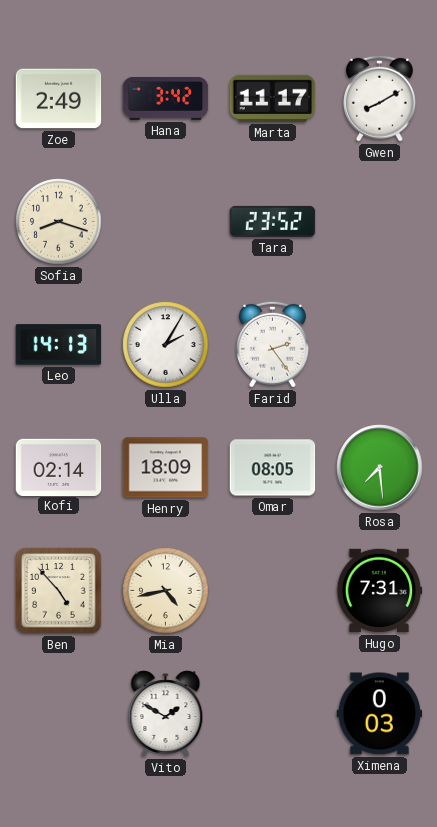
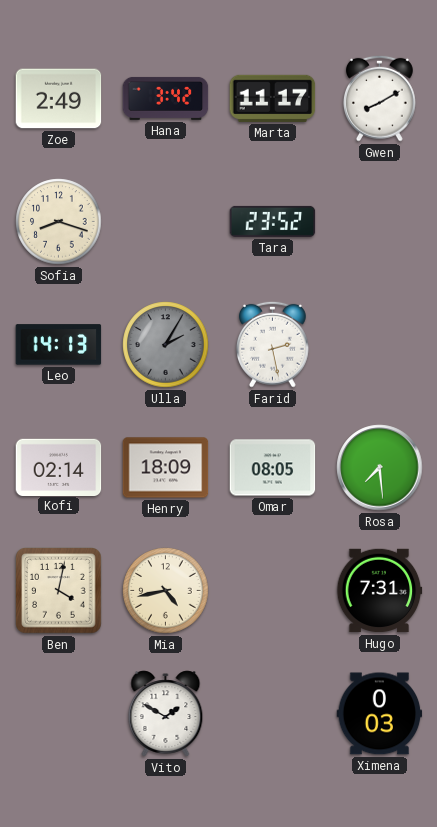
Ulla dial: white -> grey
Farid: 2:24 -> 2:28
Ben: 4:53 -> 4:02
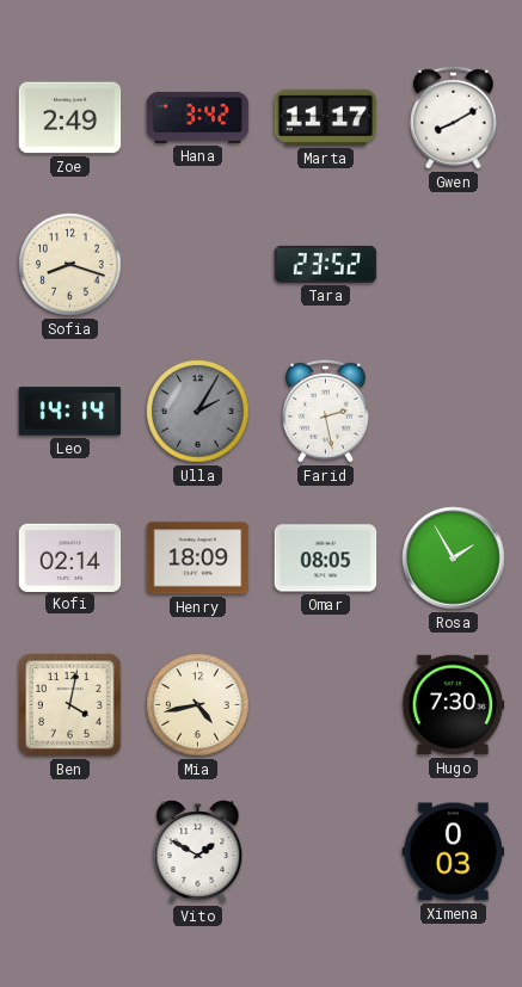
Leo: 14:13 -> 14:14
Rosa: 7:29 -> 1:55
Hugo: 7:31 -> 7:30
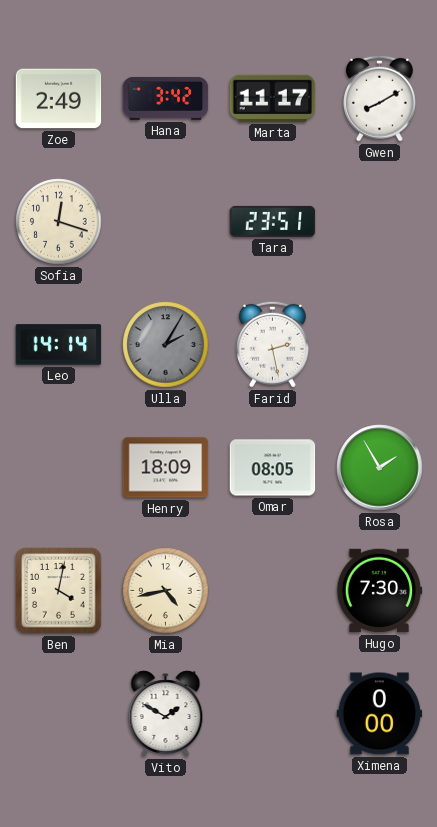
Sofia: 8:18 -> 12:18
Tara: 23:52 -> 23:51
Kofi: 02:14 -> none
Ximena: 0:03 -> 0:00
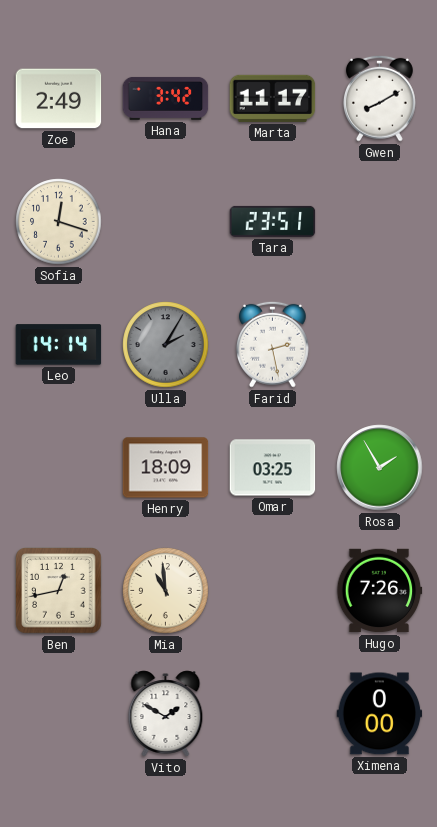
Omar: 08:05 -> 03:25
Ben: 4:02 -> 12:43
Mia: 4:43 -> 10:59
Hugo: 7:30 -> 7:26
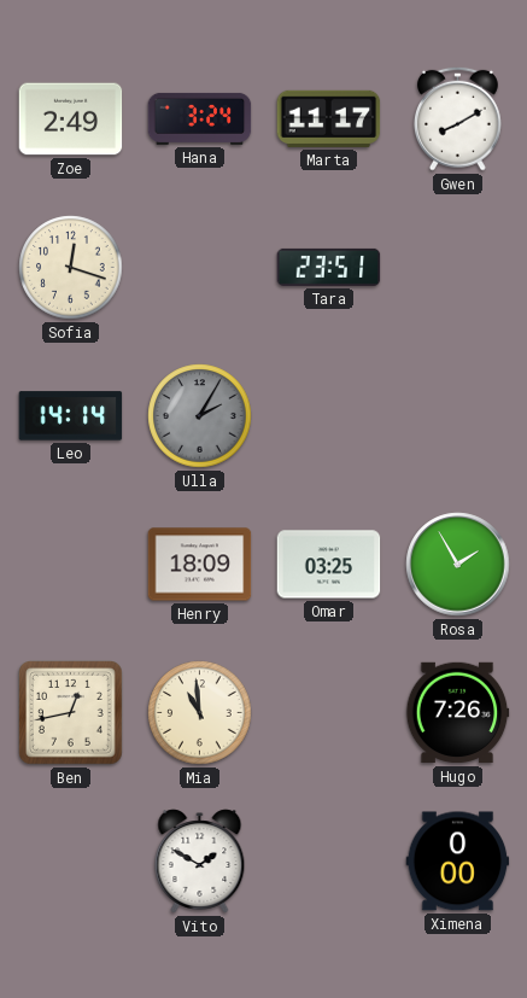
Hana: 3:42 -> 3:24
Farid: 2:28 -> none
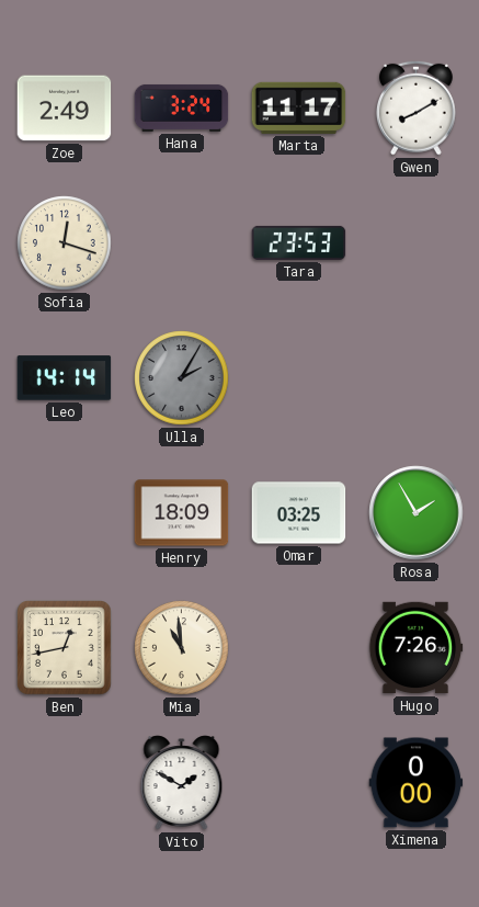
Tara: 23:51 -> 23:53
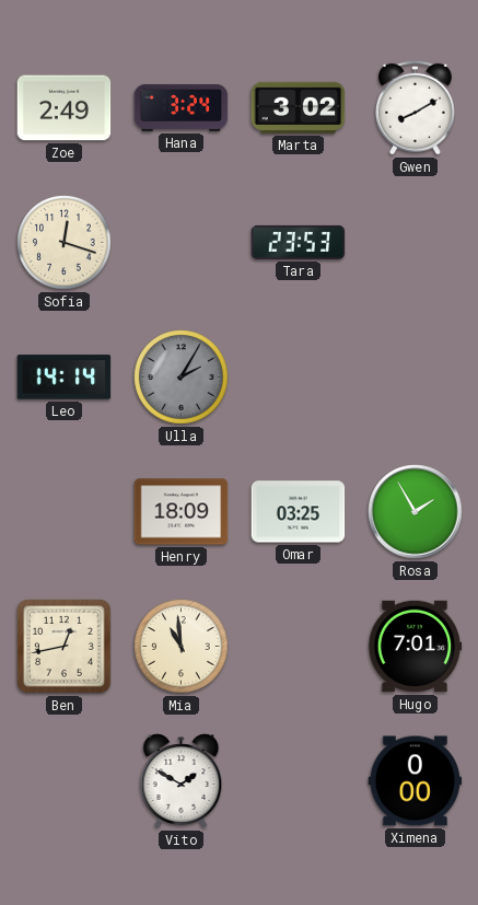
Marta: 11:17 -> 3:02
Hugo: 7:26 -> 7:01
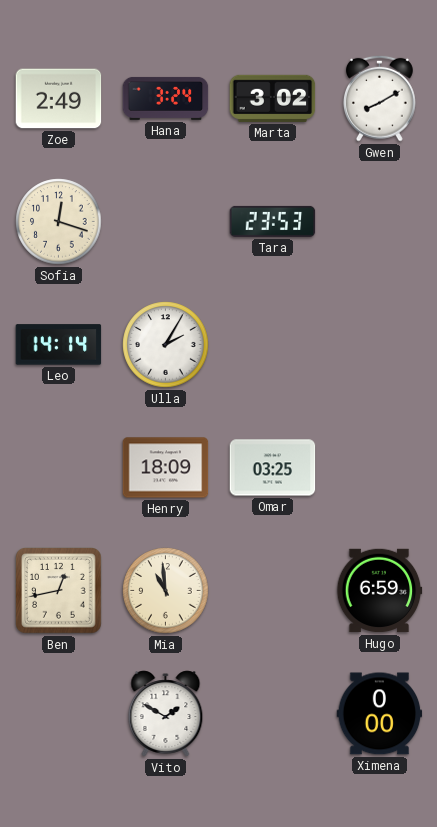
Ulla dial: grey -> white
Rosa: 1:55 -> none
Hugo: 7:01 -> 6:59
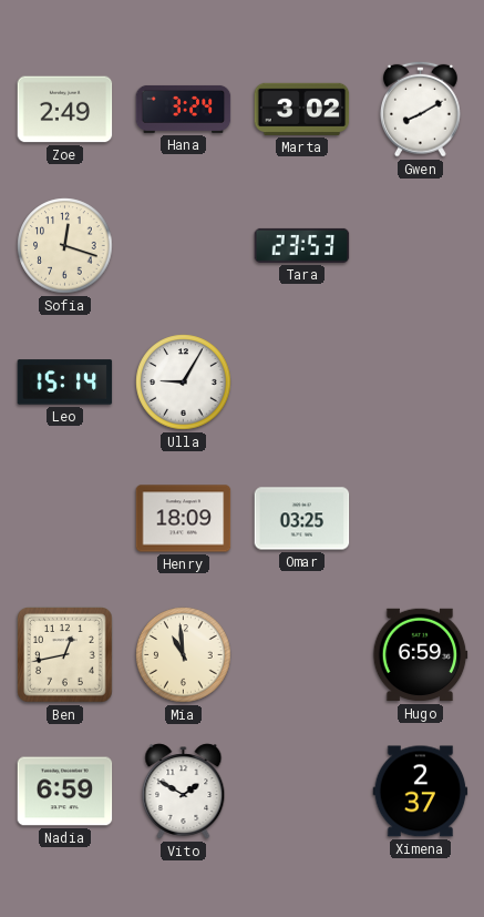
Leo: 14:14 -> 15:14
Ulla: 2:05 -> 9:05
Nadia: none -> 6:59
Ximena: 0:00 -> 2:37
